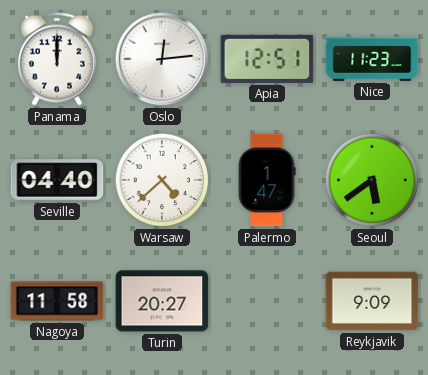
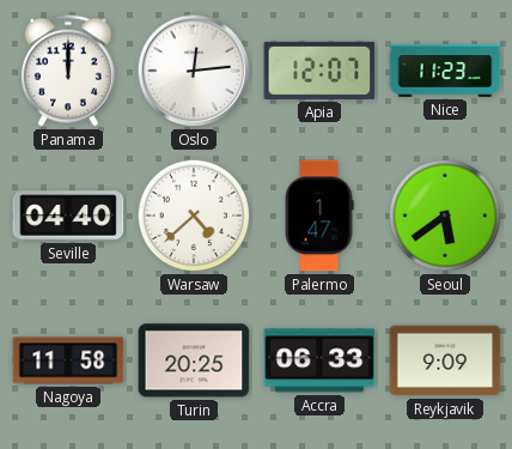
Apia: 12:51 -> 12:07
Turin: 20:27 -> 20:25
Accra: none -> 06:33
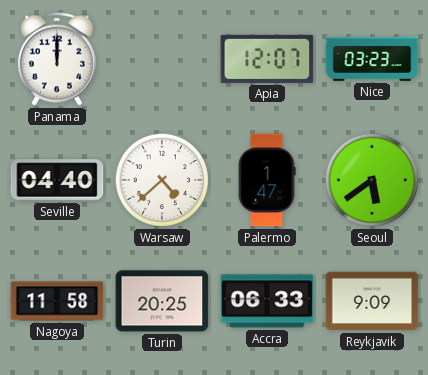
Oslo: 12:14 -> none
Nice: 11:23 -> 03:23
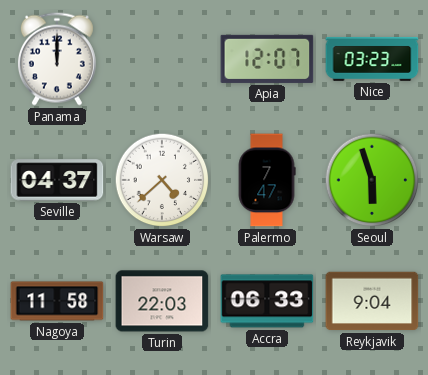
Seville: 04:40 -> 04:37
Palermo: 1:47 -> 7:47
Seoul: 5:39 -> 5:57
Turin: 20:25 -> 22:03
Reykjavik: 9:09 -> 9:04
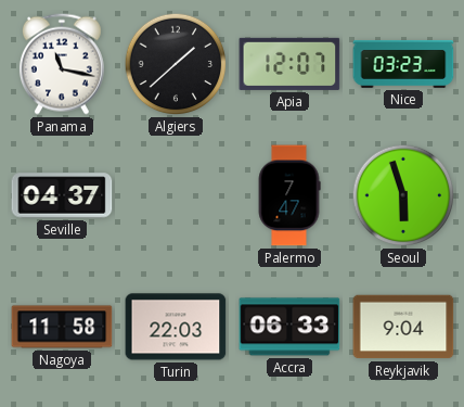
Panama: 12:00 -> 11:17
Algiers: none -> 1:38
Warsaw: 4:38 -> none
